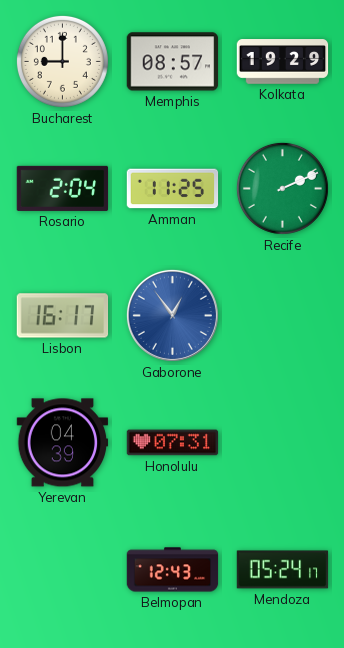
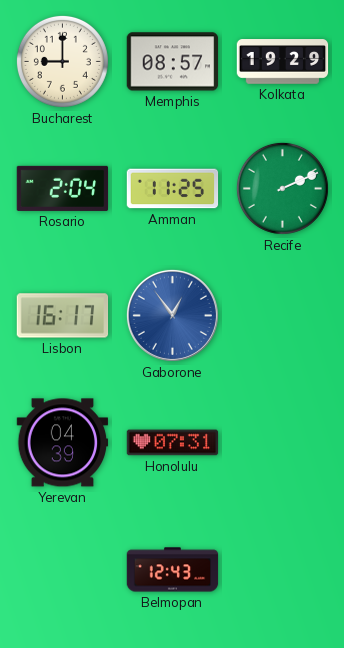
Mendoza: 05:24 -> none
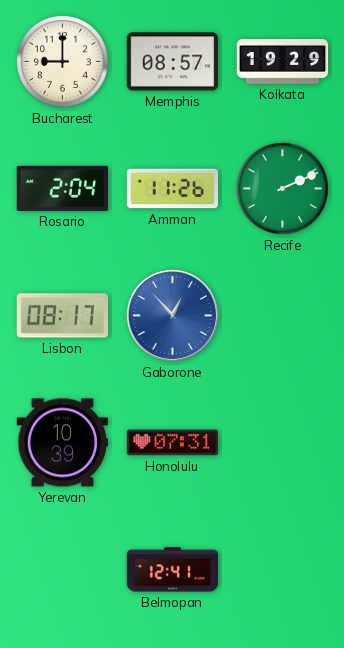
Amman: 11:25 -> 11:26
Lisbon: 16:17 -> 08:17
Gaborone: 12:54 -> 12:53
Yerevan: 04:39 -> 10:39
Belmopan: 12:43 -> 12:41
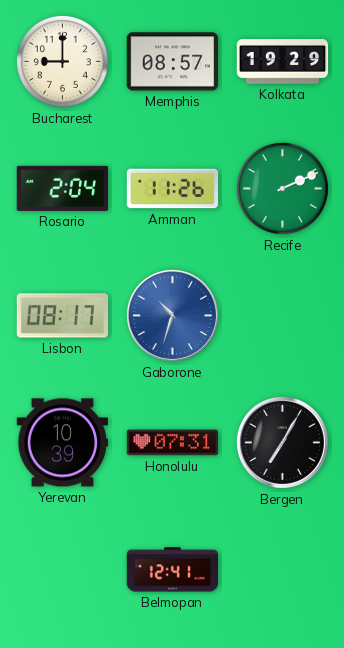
Gaborone: 12:53 -> 10:33
Bergen: none -> 7:05
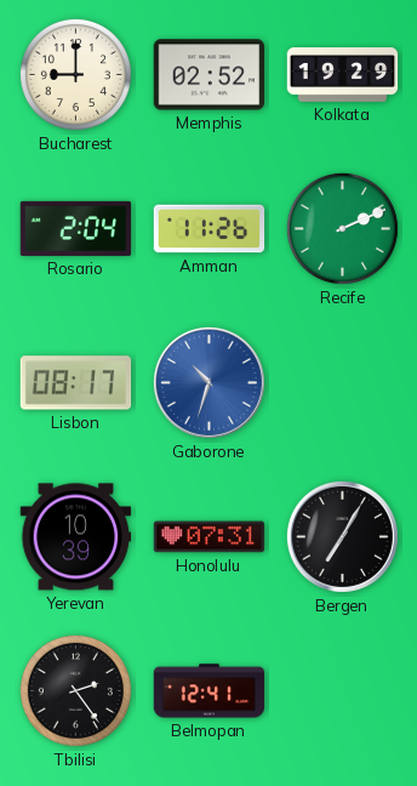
Memphis: 08:57 -> 02:52
Tbilisi: none -> 2:24
